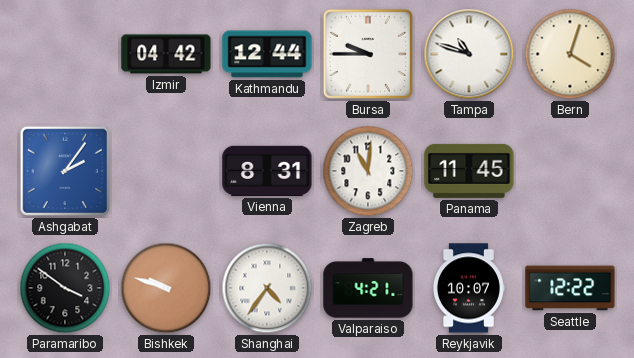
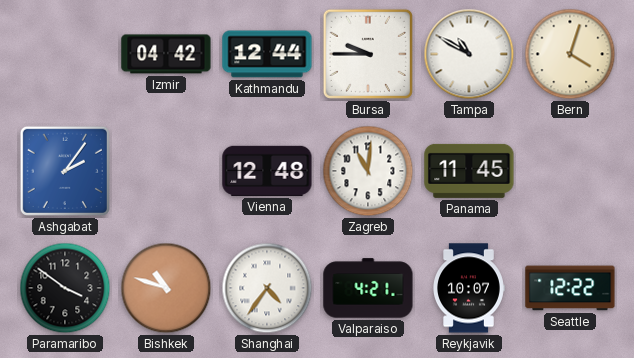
Tampa: 10:48 -> 10:50
Vienna: 8:31 -> 12:48
Bishkek: 9:48 -> 10:48
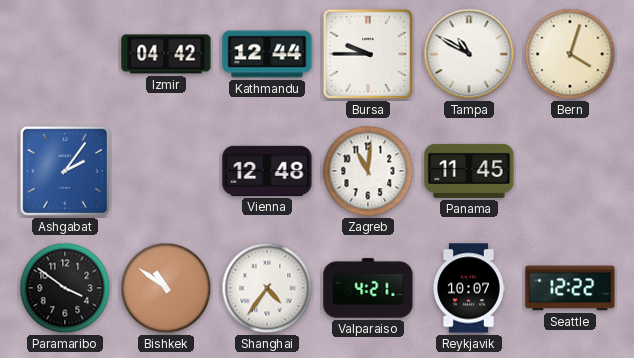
Bishkek: 10:48 -> 10:51
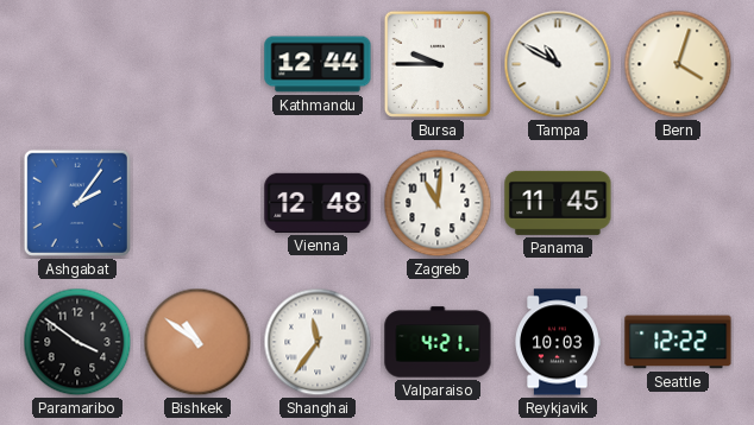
Izmir: 04:42 -> none
Shanghai: 4:36 -> 11:36
Reykjavik: 10:07 -> 10:03
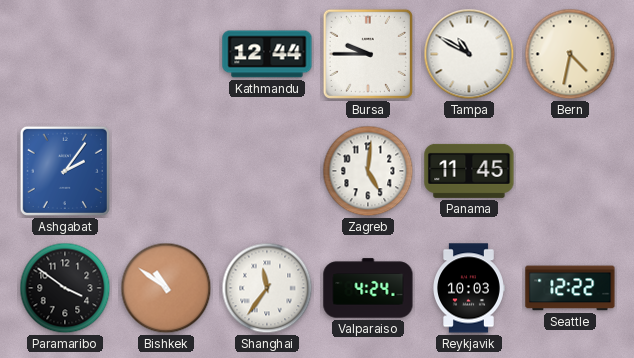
Bern: 4:03 -> 4:32
Vienna: 12:48 -> none
Zagreb: 11:01 -> 5:01
Valparaiso: 4:21 -> 4:24
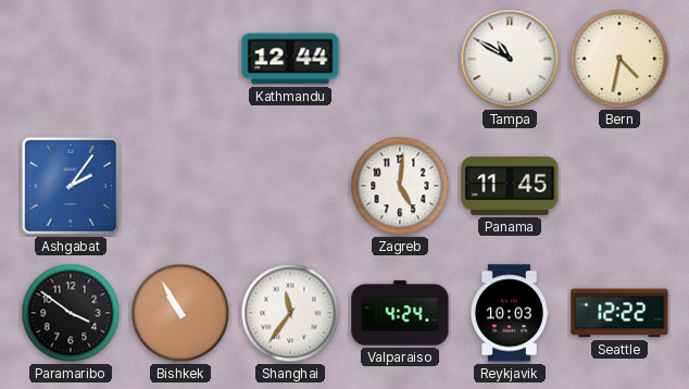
Bursa: 9:45 -> none
Bishkek: 10:51 -> 10:55
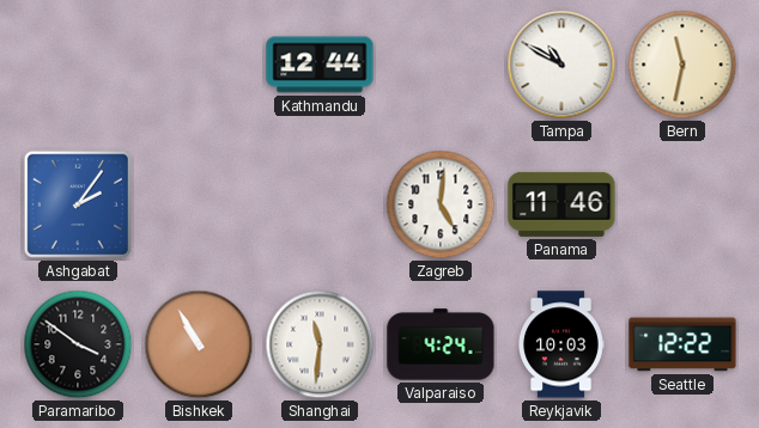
Bern: 4:32 -> 11:32
Panama: 11:45 -> 11:46
Shanghai: 11:36 -> 11:31
